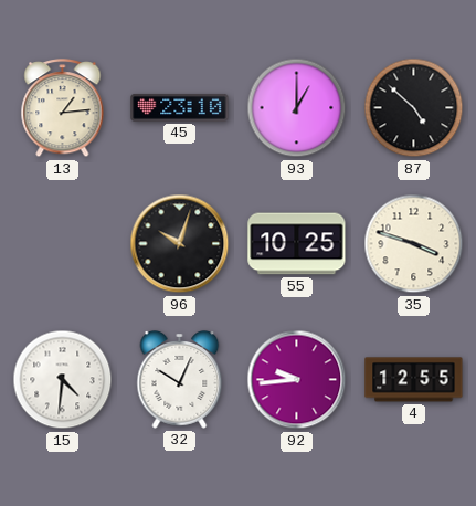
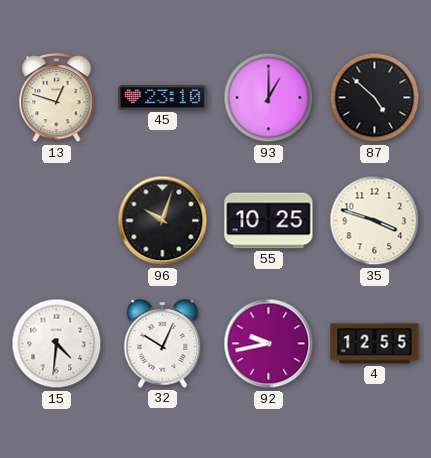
13: 1:14 -> 12:48
92: 9:44 -> 9:43
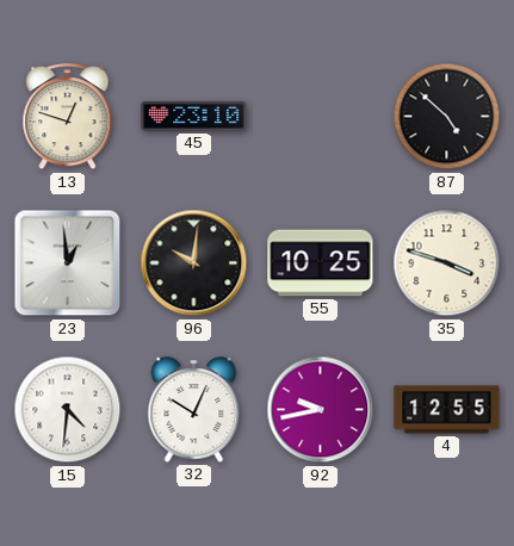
93: 1:00 -> none
23: none -> 12:59
96: 10:03 -> 10:01
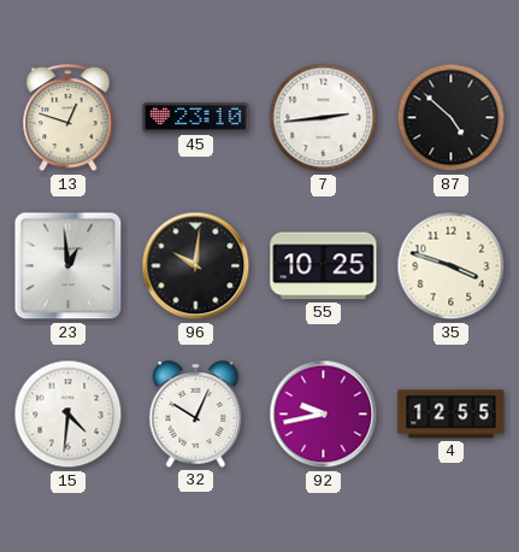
7: none -> 2:44
